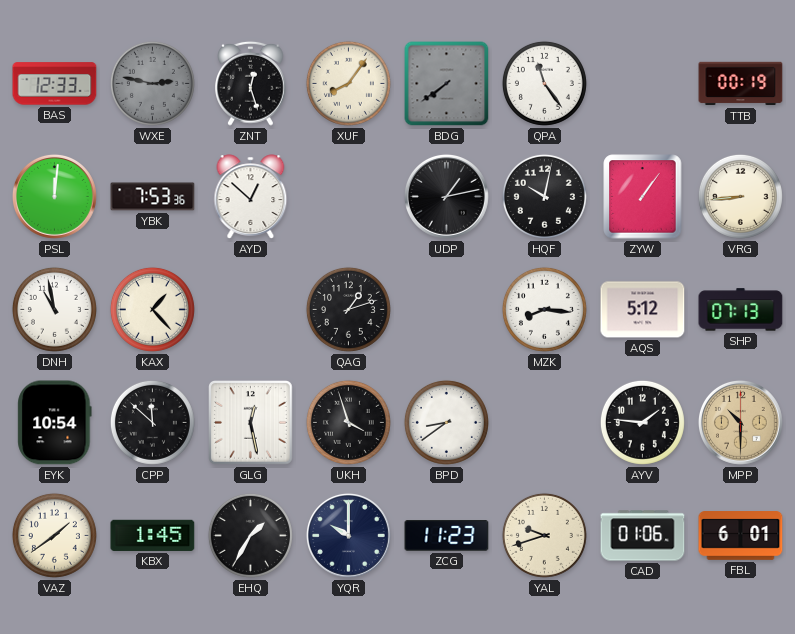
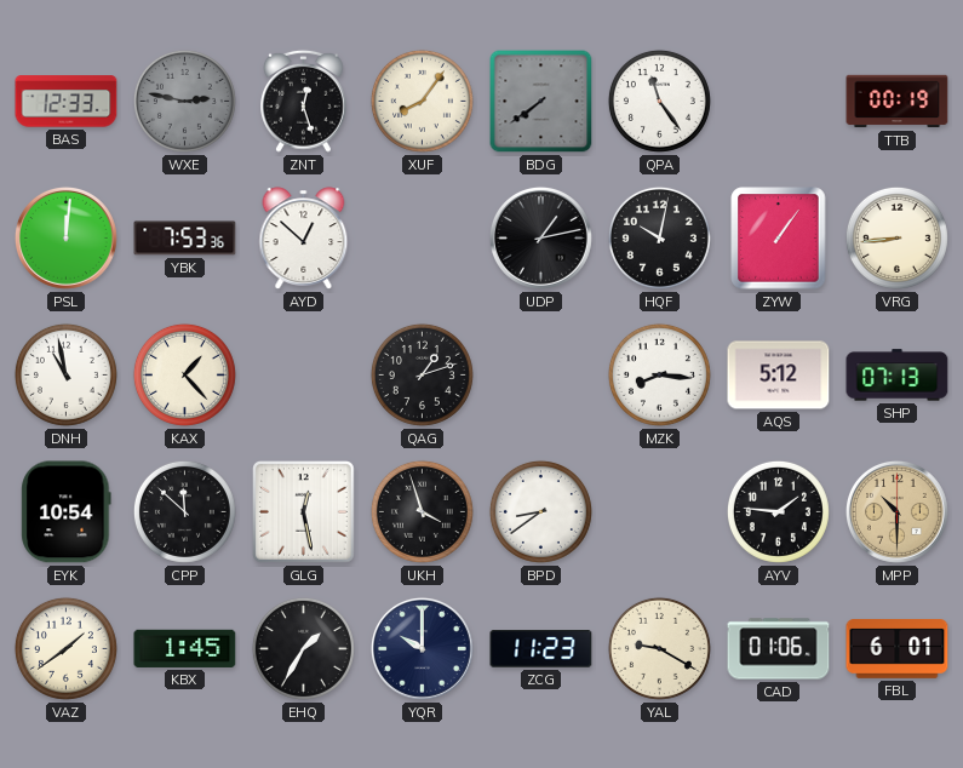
YAL: 9:42 -> 9:20
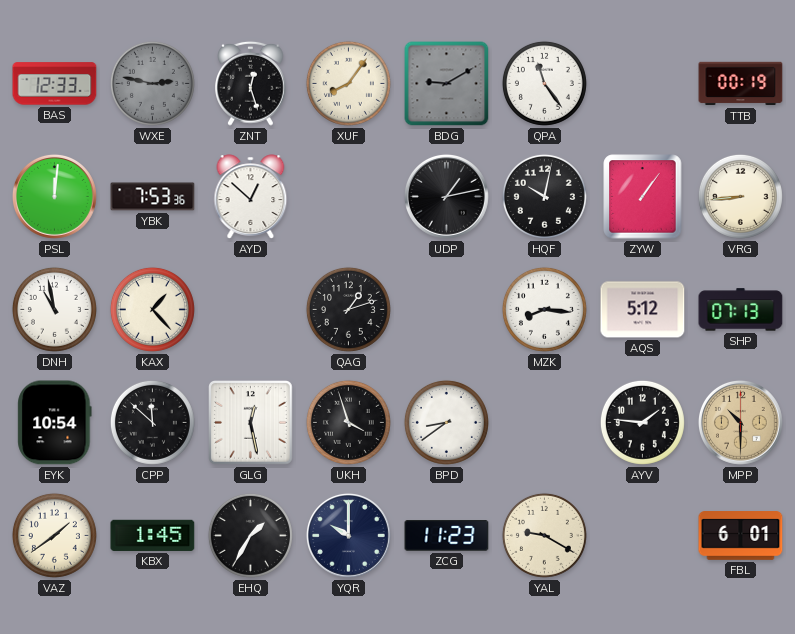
BDG: 7:39 -> 9:10
CAD: 01:06 -> none
